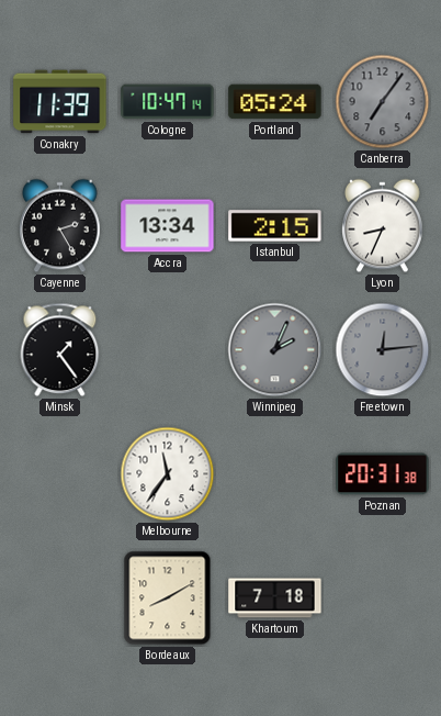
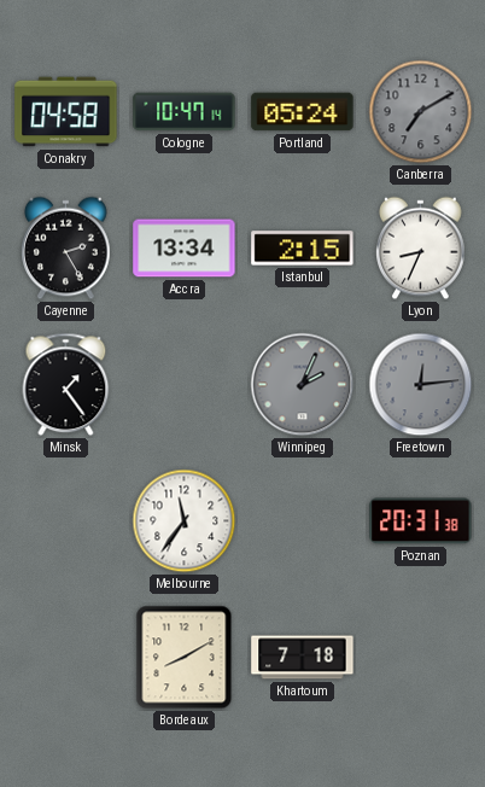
Conakry: 11:39 -> 04:58
Canberra: 7:06 -> 7:10
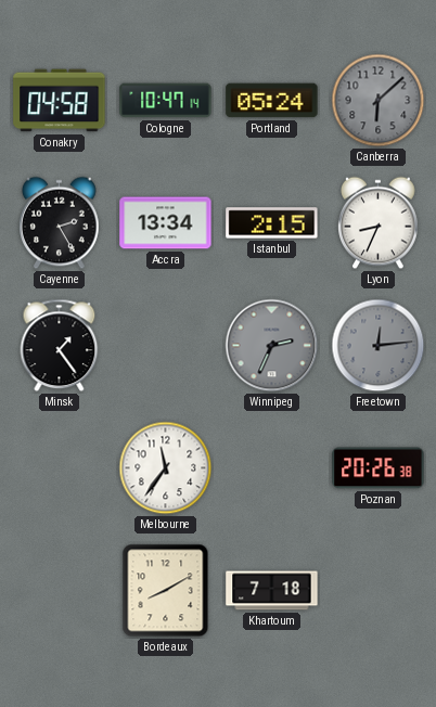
Canberra: 7:10 -> 6:08
Winnipeg: 2:04 -> 2:34
Poznan: 20:31 -> 20:26
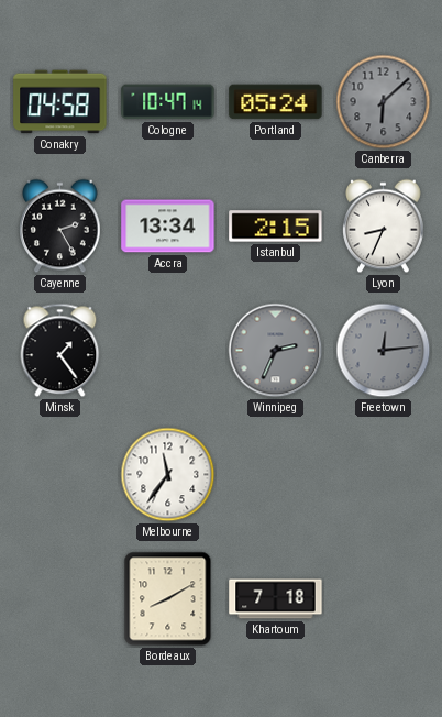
Poznan: 20:26 -> none
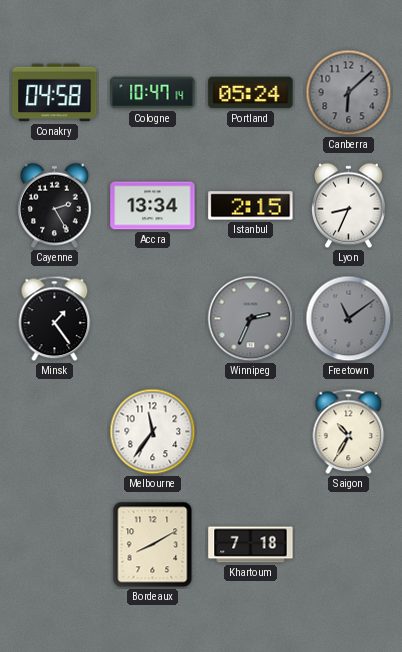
Freetown: 12:14 -> 11:09
Saigon: none -> 10:35
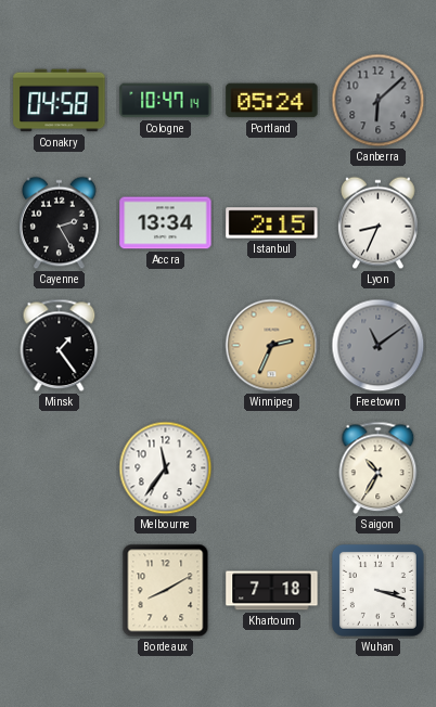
Winnipeg dial: grey -> champagne
Wuhan: none -> 3:18
